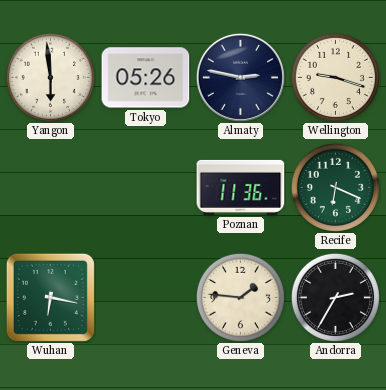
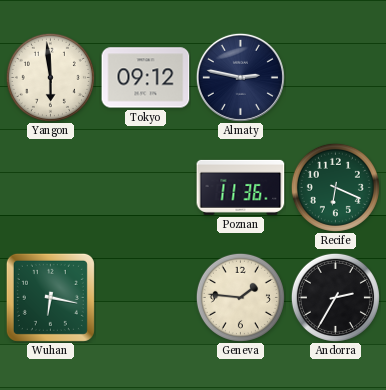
Tokyo: 05:26 -> 09:12
Wellington: 9:18 -> none
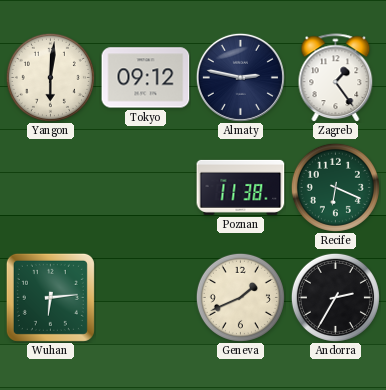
Yangon: 5:59 -> 6:01
Zagreb: none -> 1:24
Poznan: 11:36 -> 11:38
Wuhan: 6:17 -> 6:14
Geneva: 1:46 -> 1:41
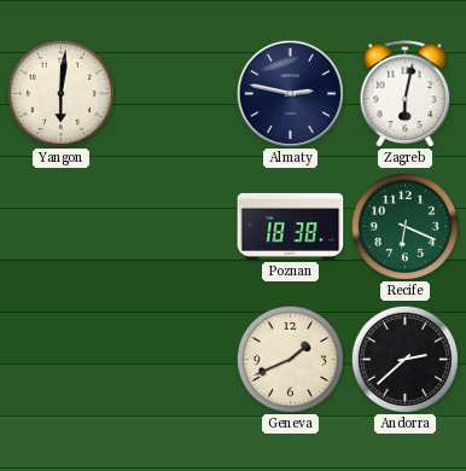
Tokyo: 09:12 -> none
Zagreb: 1:24 -> 6:02
Poznan: 11:38 -> 18:38
Wuhan: 6:14 -> none
Andorra: 2:35 -> 2:38
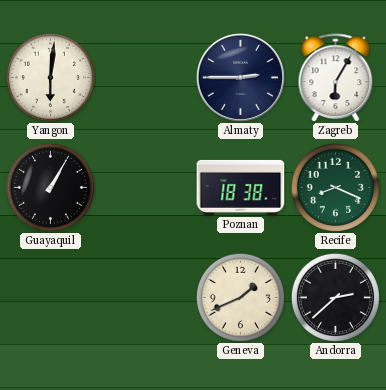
Almaty: 2:47 -> 2:45
Zagreb: 6:02 -> 6:05
Guayaquil: none -> 1:05
Recife: 6:19 -> 8:19
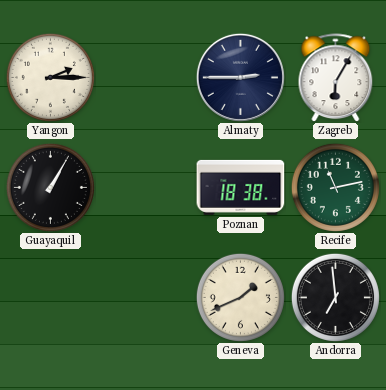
Yangon: 6:01 -> 2:15
Recife: 8:19 -> 11:13
Andorra: 2:38 -> 6:59
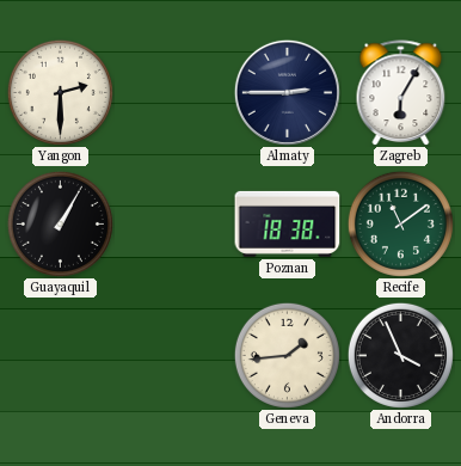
Yangon: 2:15 -> 2:30
Recife: 11:13 -> 11:09
Geneva: 1:41 -> 1:44
Andorra: 6:59 -> 3:56
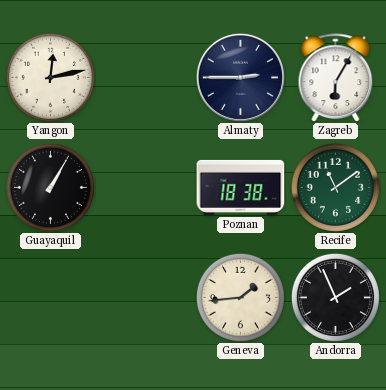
Yangon: 2:30 -> 12:13
Andorra: 3:56 -> 1:56
